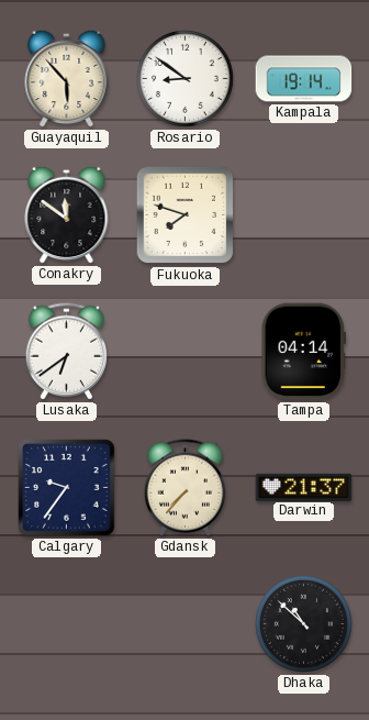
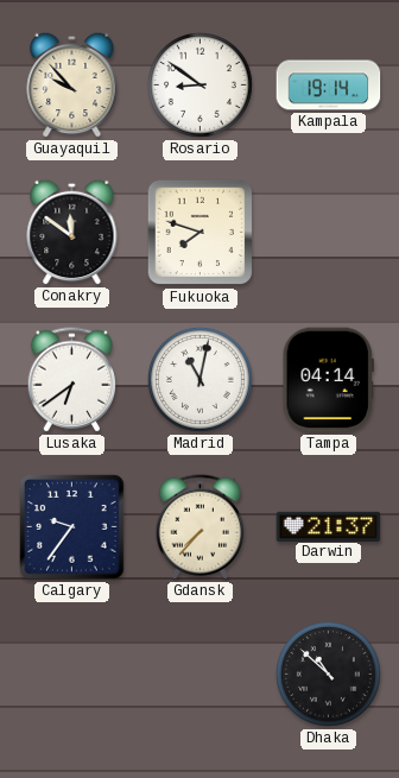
Guayaquil: 5:53 -> 9:53
Madrid: none -> 11:02
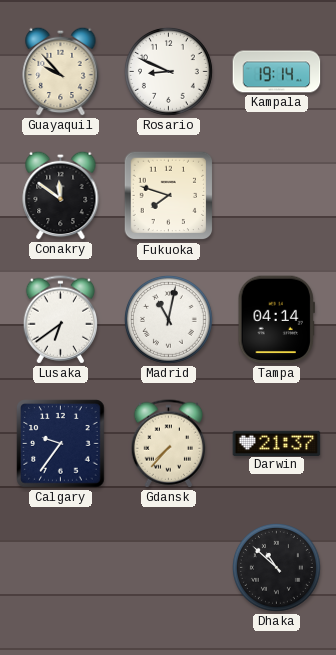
Rosario: 8:51 -> 8:49
